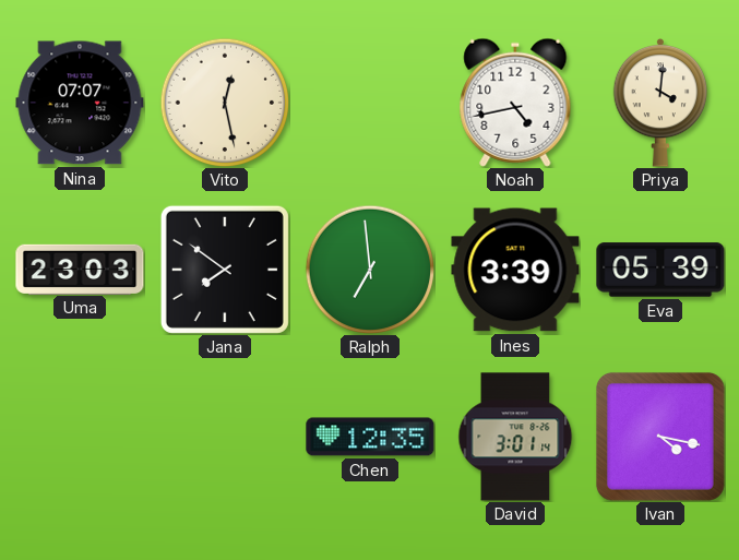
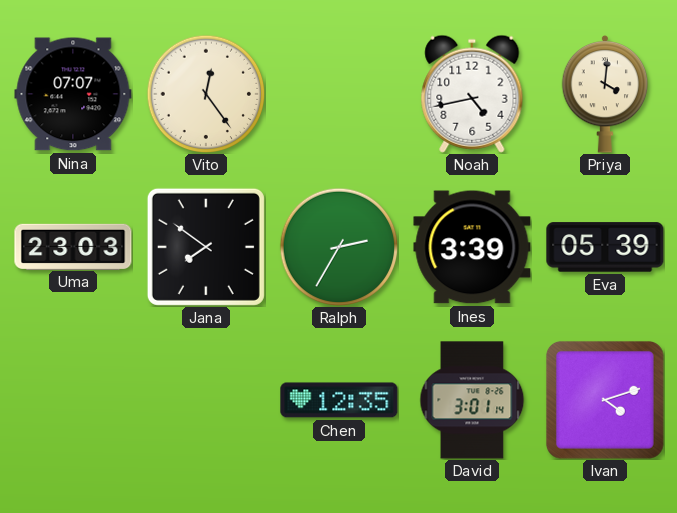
Vito: 12:28 -> 12:24
Ralph: 6:59 -> 2:35
Ivan: 4:17 -> 4:12
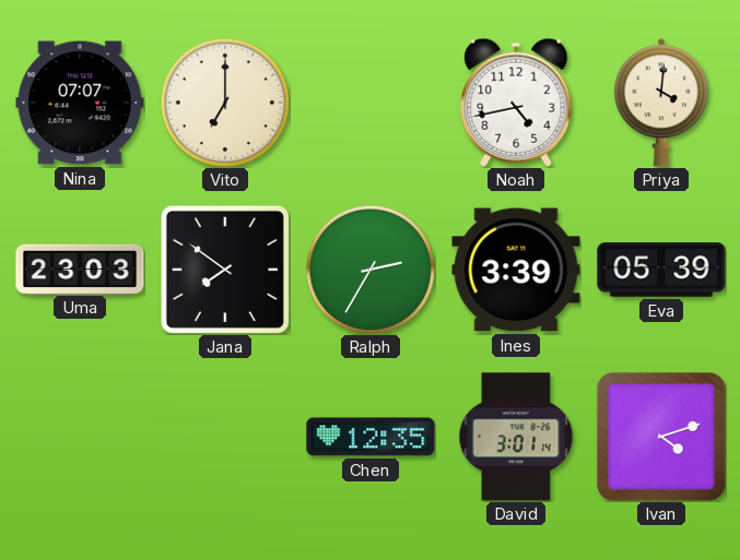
Vito: 12:24 -> 7:00
